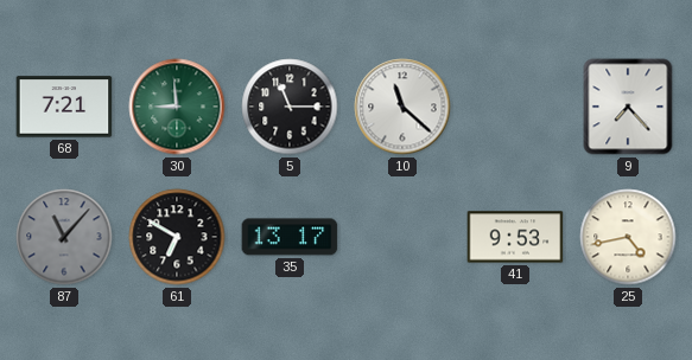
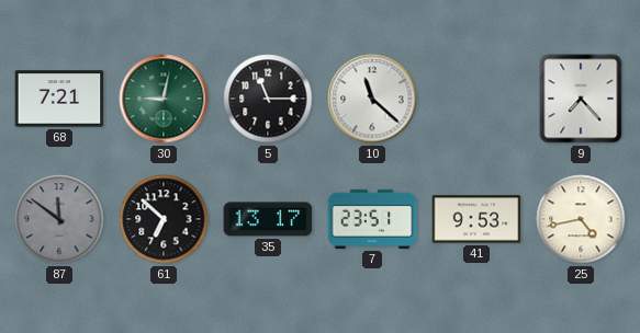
30: 8:59 -> 9:02
87: 11:07 -> 11:51
61: 6:50 -> 6:52
7: none -> 23:51
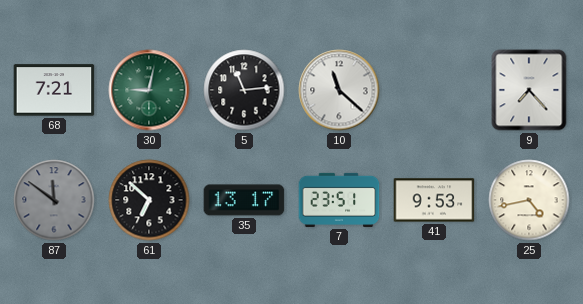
5: 11:15 -> 11:14
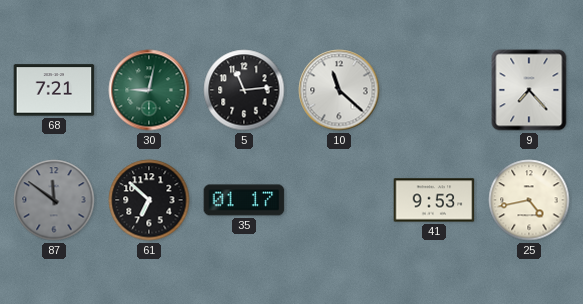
35: 13:17 -> 01:17
7: 23:51 -> none
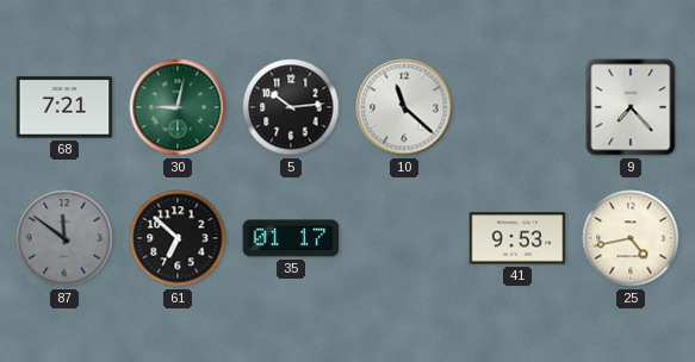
5: 11:14 -> 10:14
